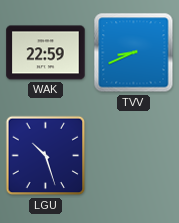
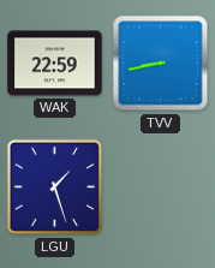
TVV: 8:41 -> 8:43
LGU: 10:27 -> 1:27
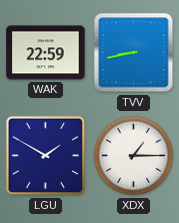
LGU: 1:27 -> 1:50
XDX: none -> 1:15
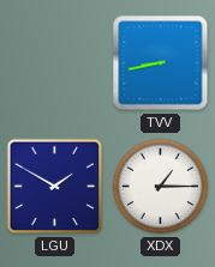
WAK: 22:59 -> none
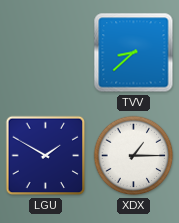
TVV: 8:43 -> 8:38
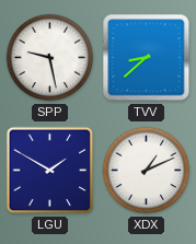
SPP: none -> 9:28
XDX: 1:15 -> 1:11
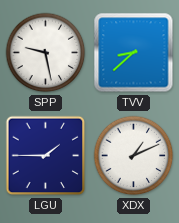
LGU: 1:50 -> 1:45
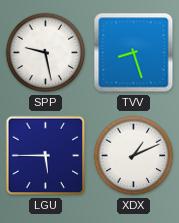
TVV: 8:38 -> 8:27
LGU: 1:45 -> 5:45
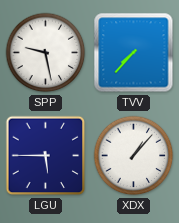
TVV: 8:27 -> 7:37
XDX: 1:11 -> 1:07
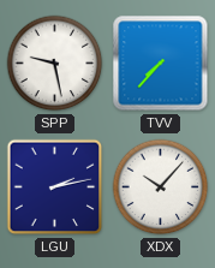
LGU: 5:45 -> 2:13
XDX: 1:07 -> 10:07
